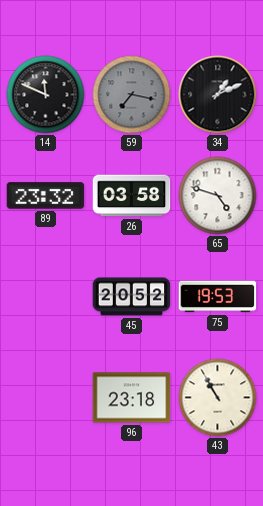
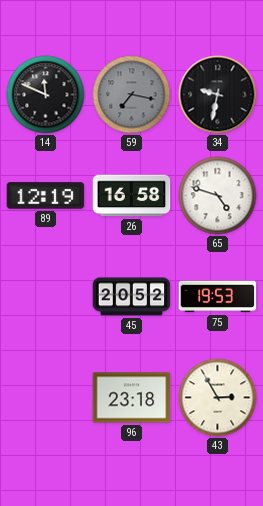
34: 1:11 -> 9:32
89: 23:32 -> 12:19
26: 03:58 -> 16:58
43: 10:55 -> 2:55
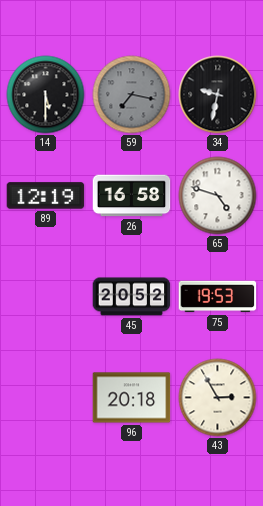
14: 11:49 -> 5:30
96: 23:18 -> 20:18
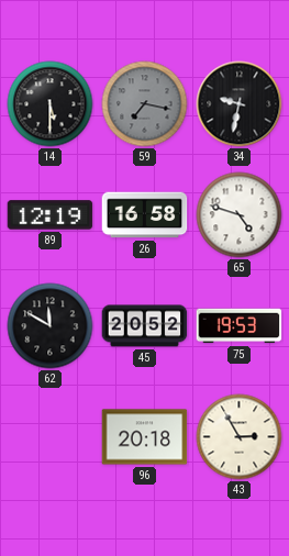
62: none -> 11:50
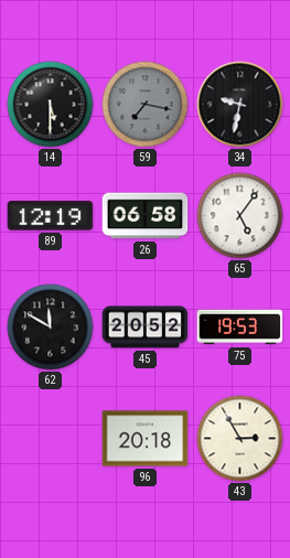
26: 16:58 -> 06:58
65: 4:48 -> 5:06
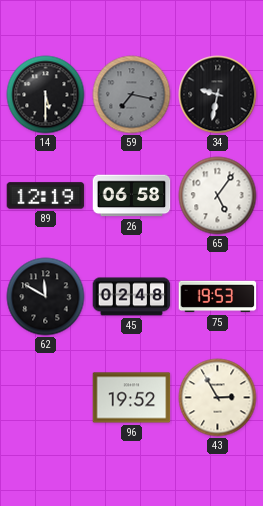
45: 20:52 -> 02:48
96: 20:18 -> 19:52
